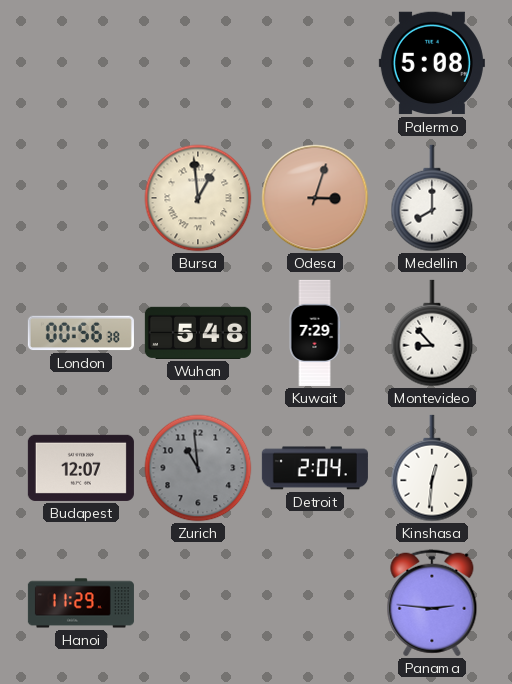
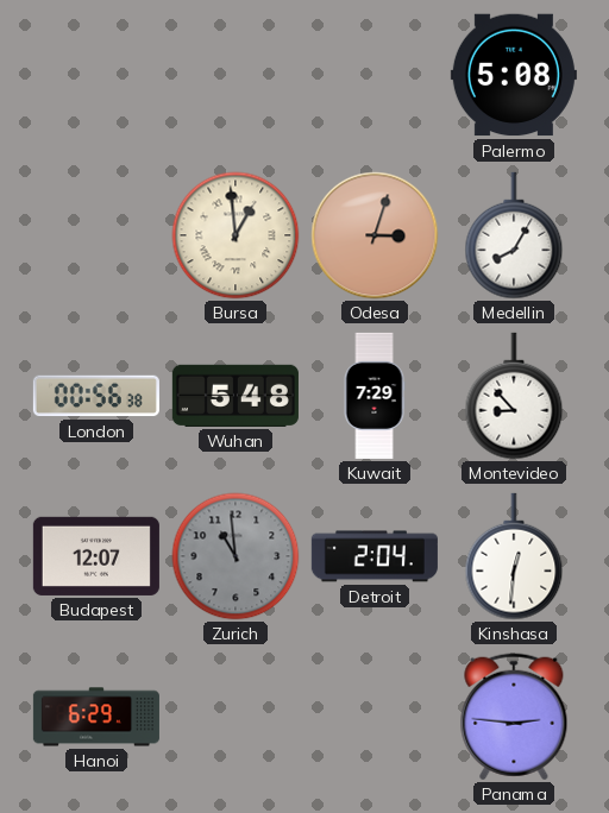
Medellin: 8:00 -> 8:05
Hanoi: 11:29 -> 6:29
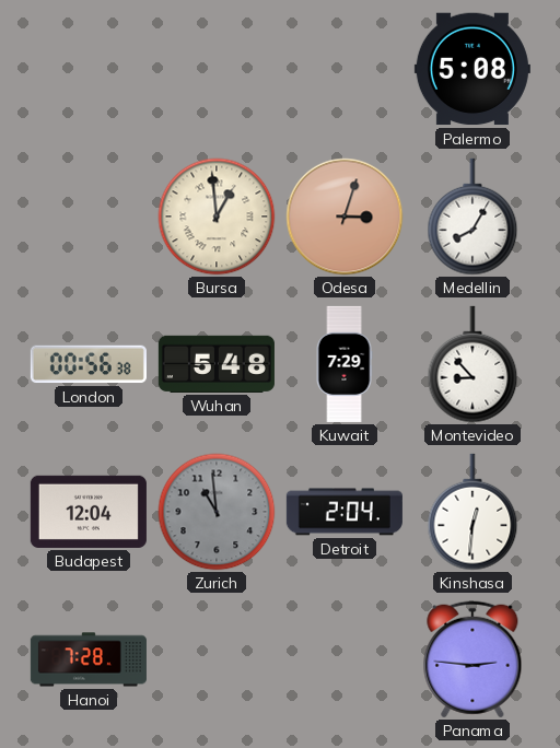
Budapest: 12:07 -> 12:04
Hanoi: 6:29 -> 7:28
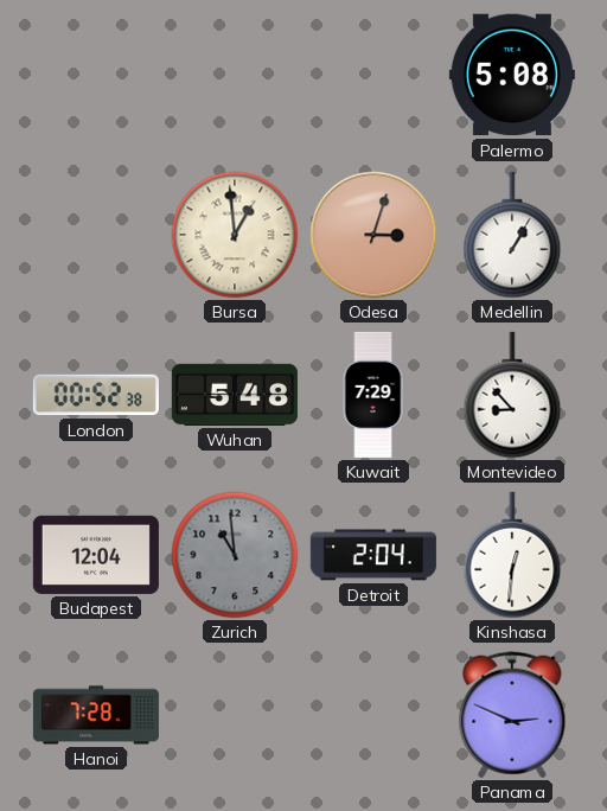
Medellin: 8:05 -> 1:05
London: 00:56 -> 00:52
Panama: 2:46 -> 2:49
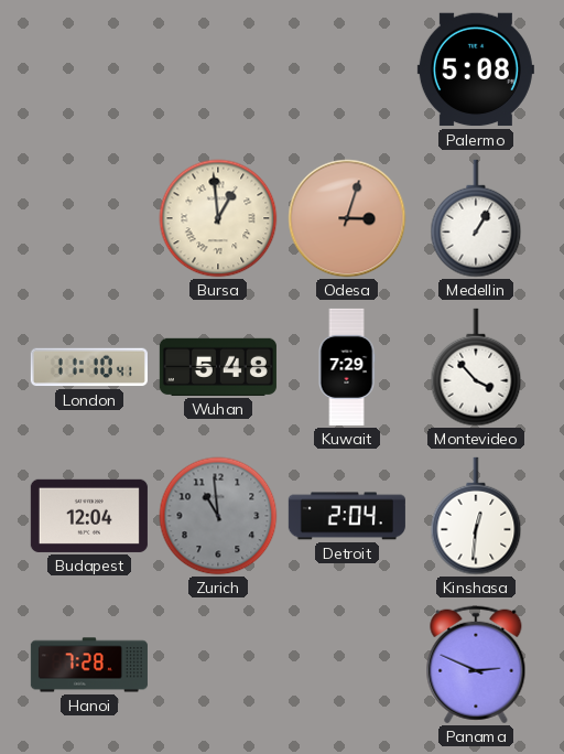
London: 00:52 -> 11:10
Montevideo: 8:53 -> 3:53
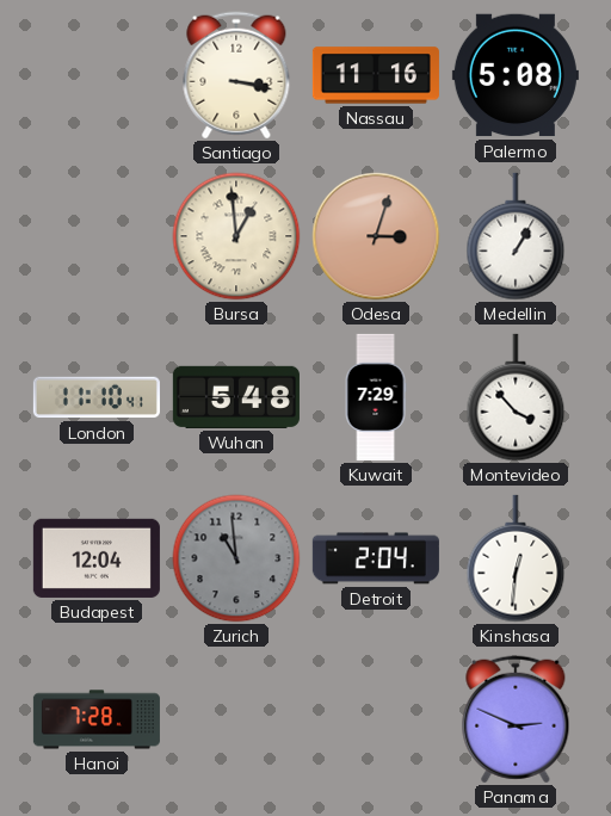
Santiago: none -> 3:17
Nassau: none -> 11:16
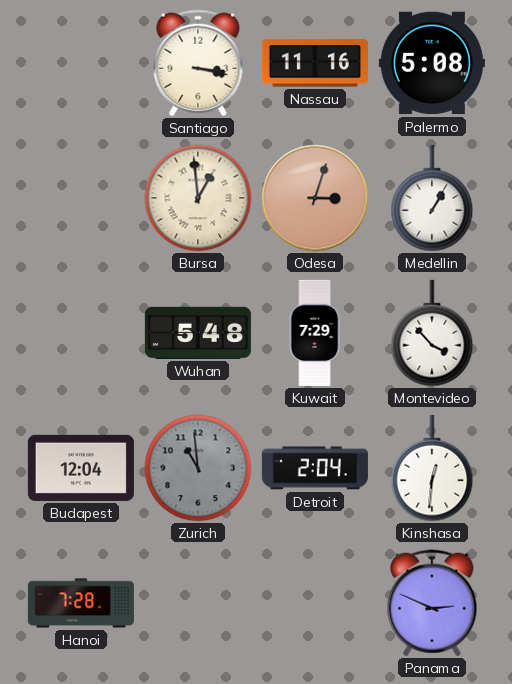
London: 11:10 -> none
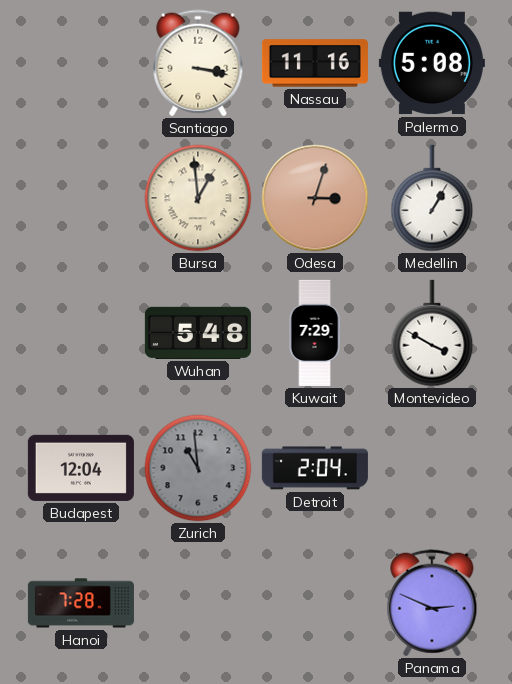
Montevideo: 3:53 -> 3:50
Kinshasa: 12:31 -> none
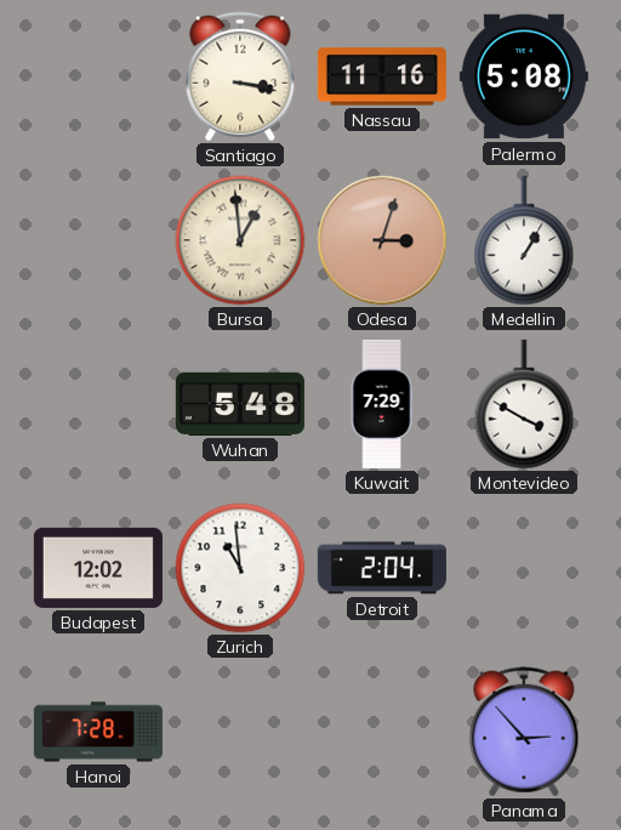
Budapest: 12:04 -> 12:02
Zurich dial: grey -> white
Panama: 2:49 -> 2:53
